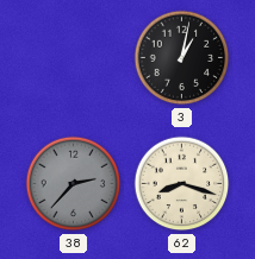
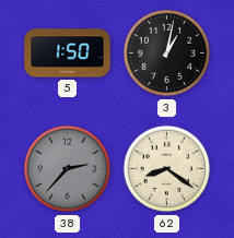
5: none -> 1:50
62: 8:18 -> 8:21
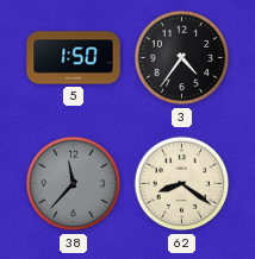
3: 1:02 -> 4:36
38: 2:37 -> 11:37
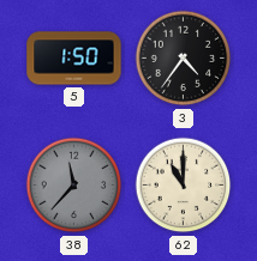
62: 8:21 -> 11:00
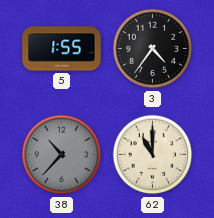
5: 1:50 -> 1:55
38: 11:37 -> 10:37
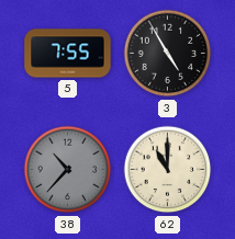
5: 1:55 -> 7:55
3: 4:36 -> 4:55
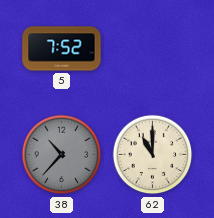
5: 7:55 -> 7:52
3: 4:55 -> none
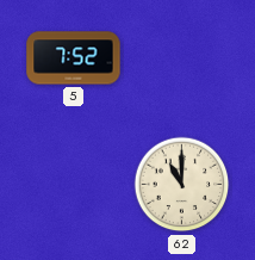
38: 10:37 -> none
